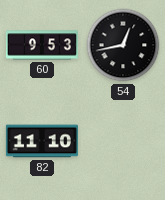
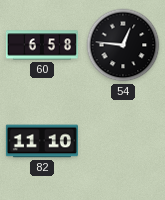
60: 9:53 -> 6:58
54: 12:43 -> 12:46
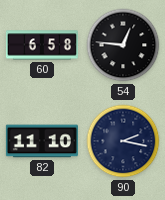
90: none -> 2:17
